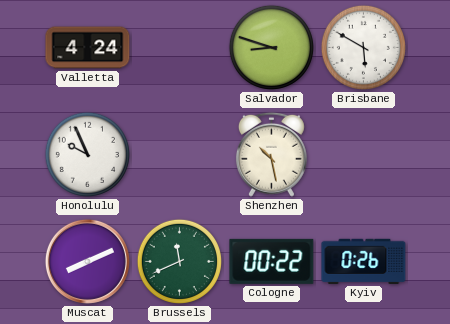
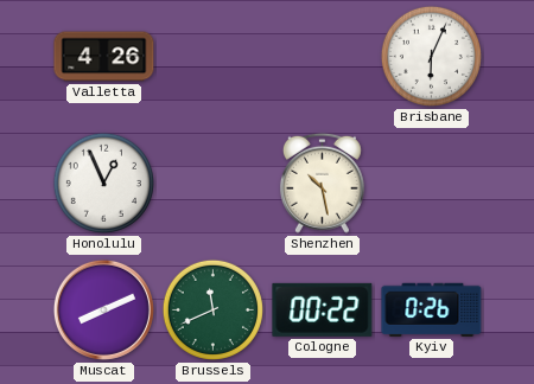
Valletta: 4:24 -> 4:26
Salvador: 8:48 -> none
Brisbane: 5:50 -> 6:04
Honolulu: 9:56 -> 12:56
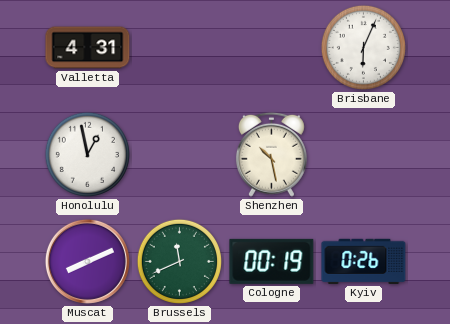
Valletta: 4:26 -> 4:31
Honolulu: 12:56 -> 12:58
Cologne: 00:22 -> 00:19
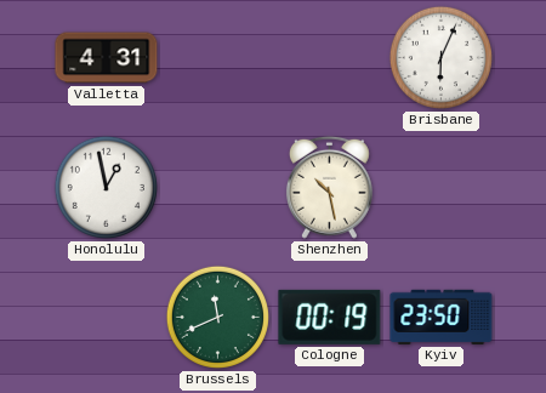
Muscat: 8:11 -> none
Kyiv: 0:26 -> 23:50
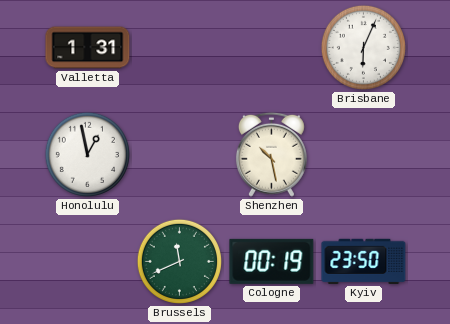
Valletta: 4:31 -> 1:31
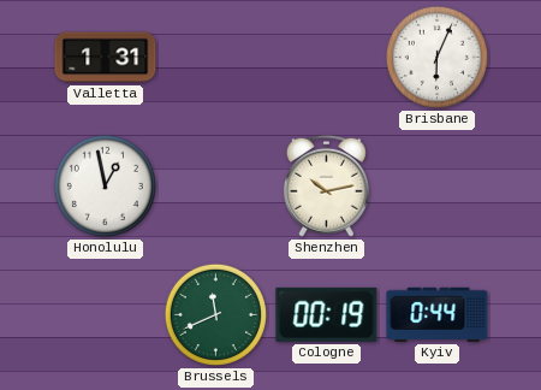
Shenzhen: 10:28 -> 10:13
Kyiv: 23:50 -> 0:44
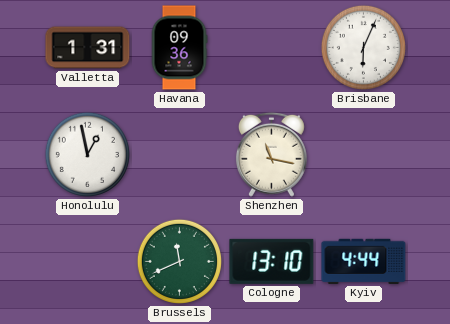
Havana: none -> 09:36
Shenzhen: 10:13 -> 11:17
Cologne: 00:19 -> 13:10
Kyiv: 0:44 -> 4:44
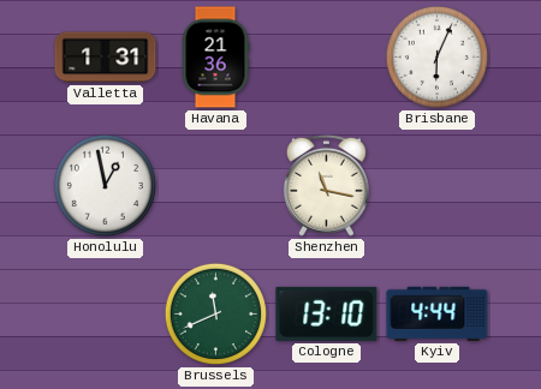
Havana: 09:36 -> 21:36
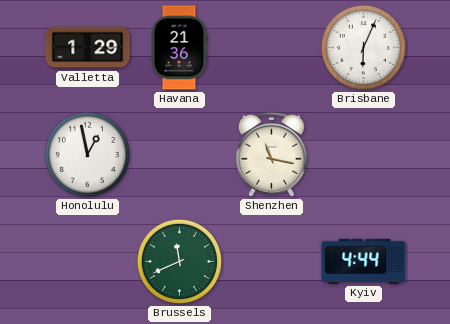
Valletta: 1:31 -> 1:29
Cologne: 13:10 -> none
